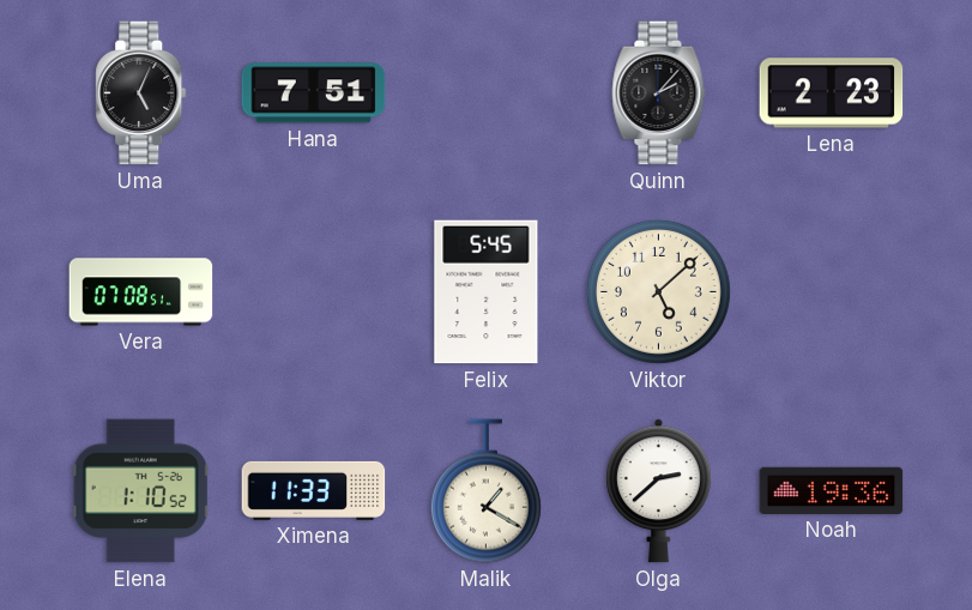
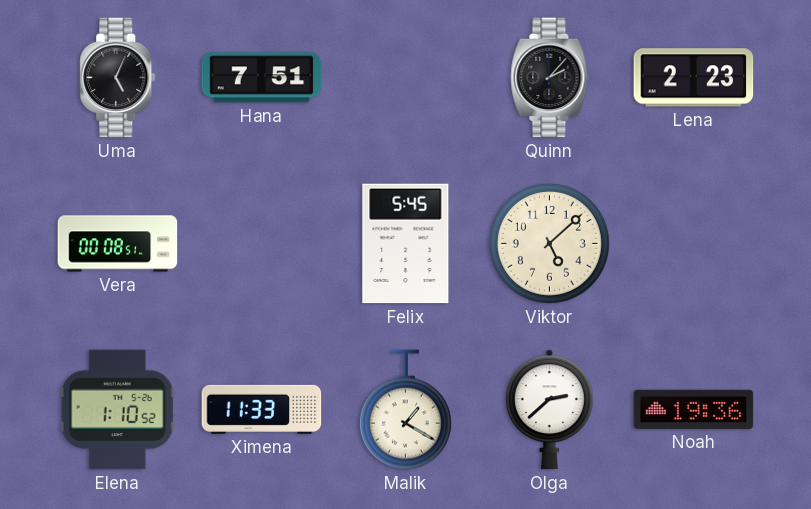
Vera: 07:08 -> 00:08
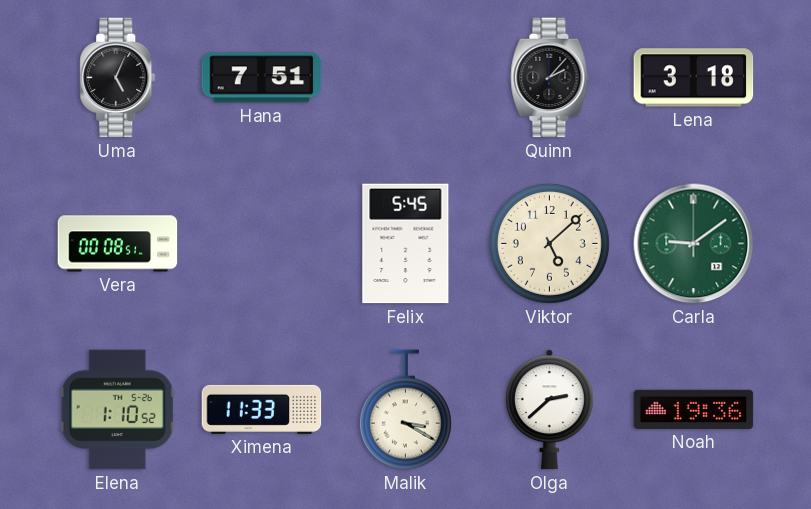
Lena: 2:23 -> 3:18
Carla: none -> 9:09
Malik: 1:20 -> 3:20
